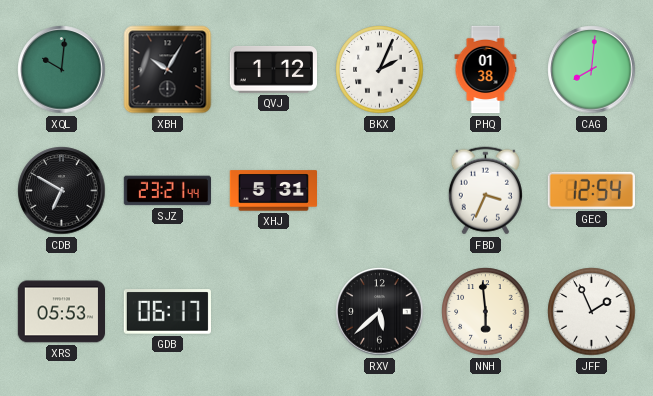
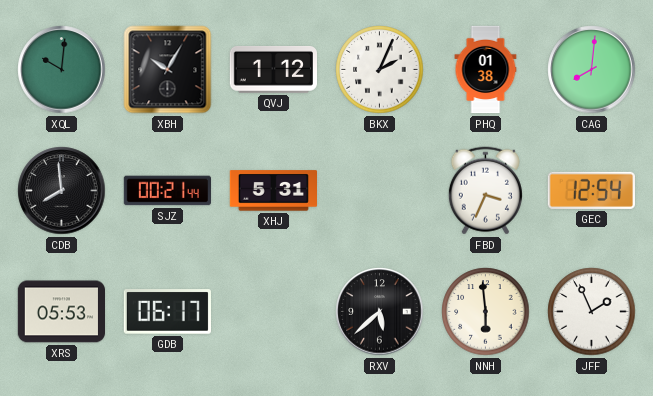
CDB: 6:50 -> 7:59
SJZ: 23:21 -> 00:21
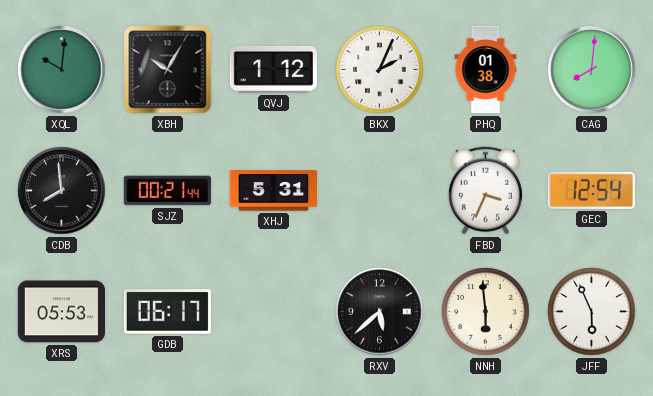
JFF: 1:56 -> 5:56
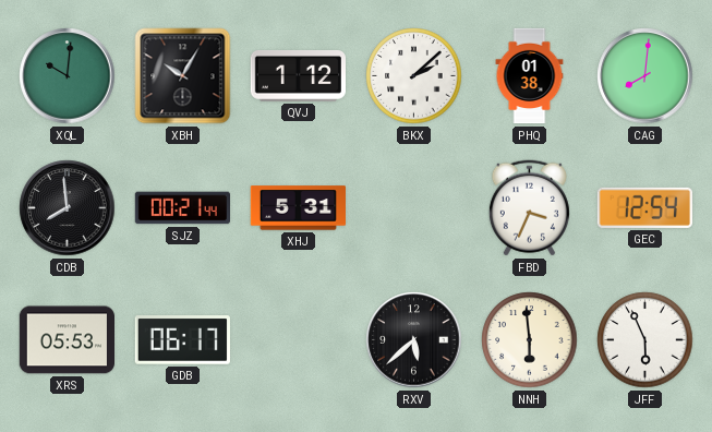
BKX: 2:04 -> 2:08
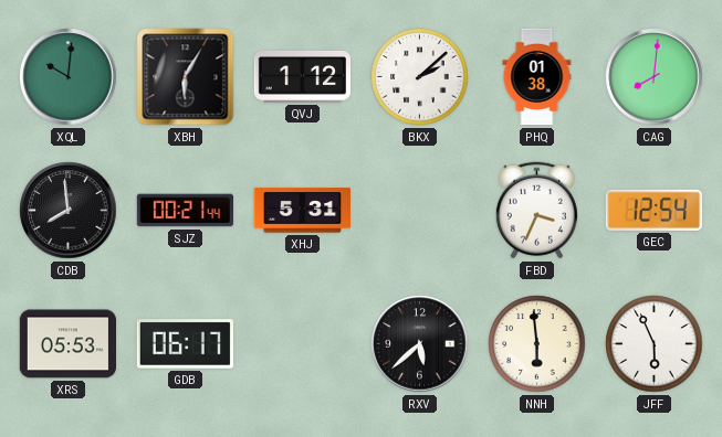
XBH: 10:05 -> 6:05
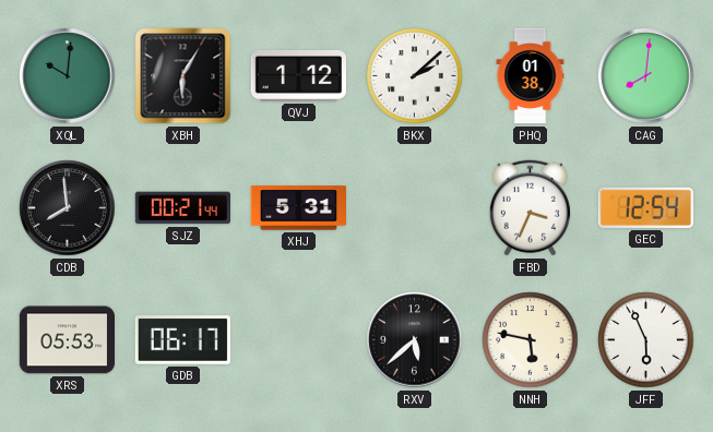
NNH: 5:59 -> 5:47
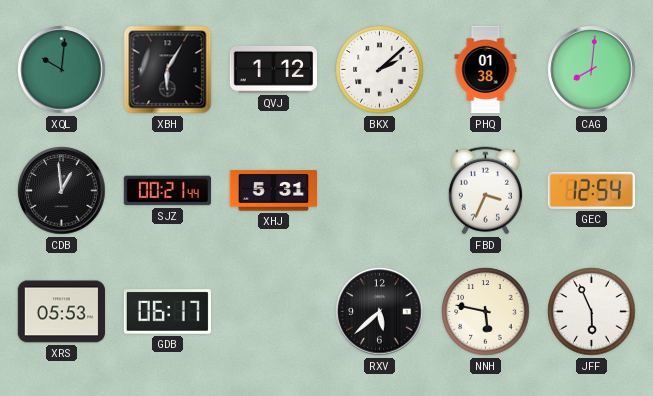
CDB: 7:59 -> 12:59
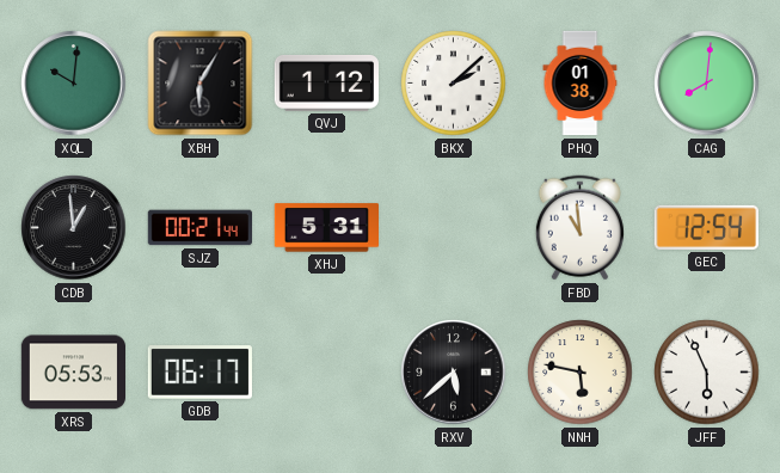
FBD: 3:34 -> 10:59
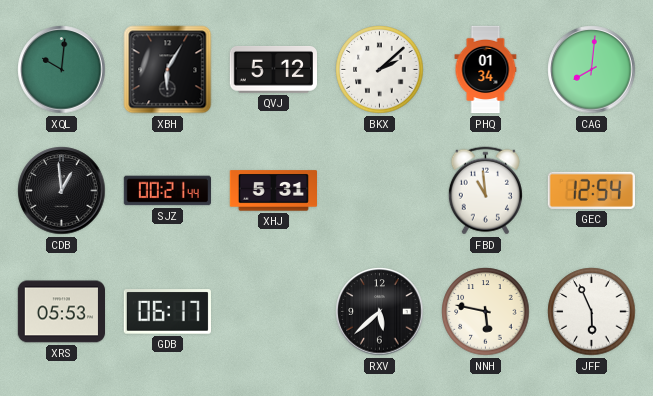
QVJ: 1:12 -> 5:12
PHQ: 01:38 -> 01:34
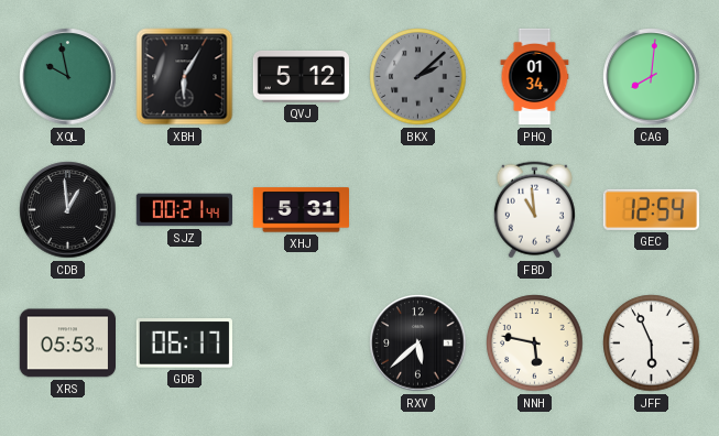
XQL: 10:01 -> 9:58
BKX dial: white -> grey
